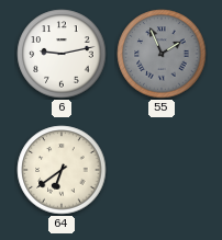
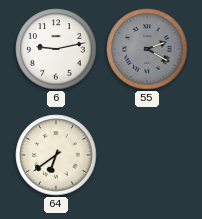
55: 1:56 -> 2:20
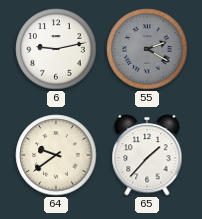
64: 6:39 -> 9:39
65: none -> 1:37
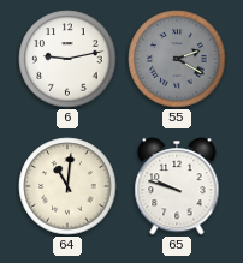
64: 9:39 -> 11:01
65: 1:37 -> 9:48
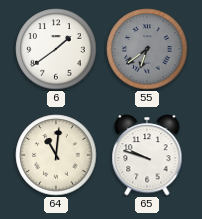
6: 9:13 -> 1:39
55: 2:20 -> 6:39
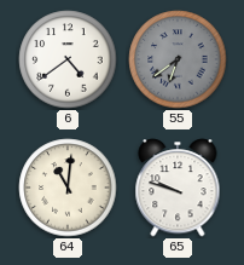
6: 1:39 -> 4:39
